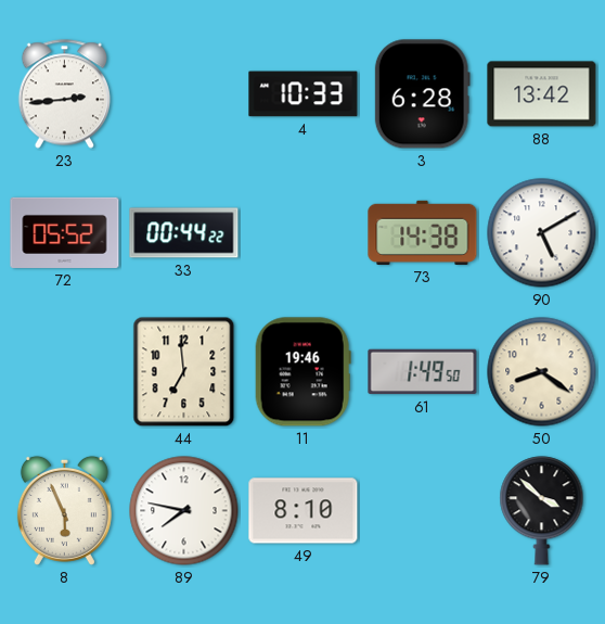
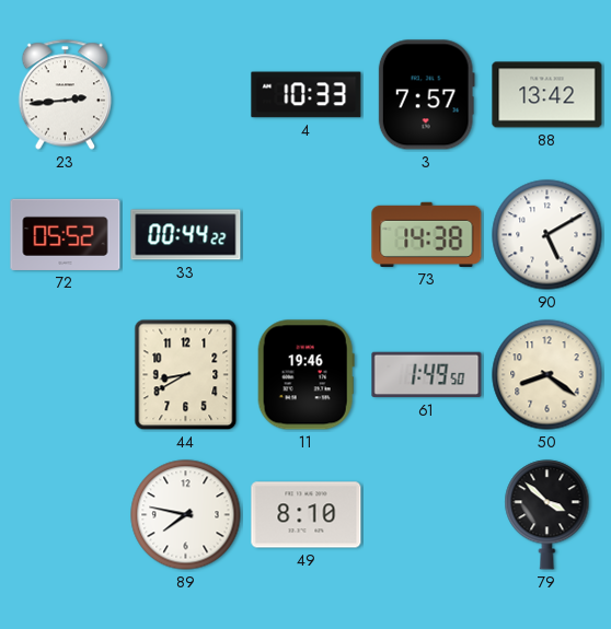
3: 6:28 -> 7:57
44: 6:59 -> 8:40
8: 5:56 -> none
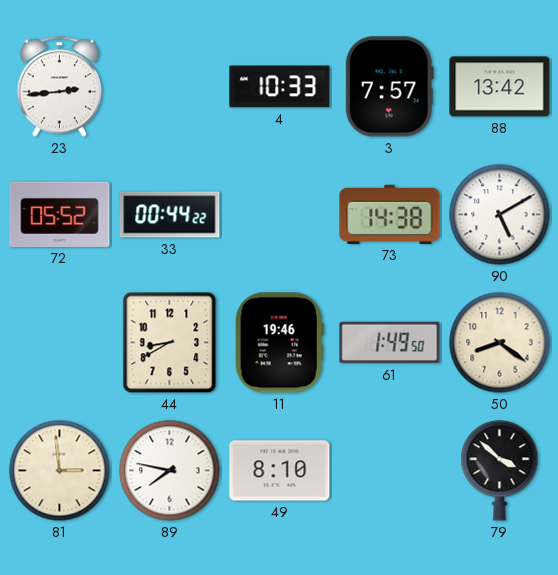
81: none -> 2:59
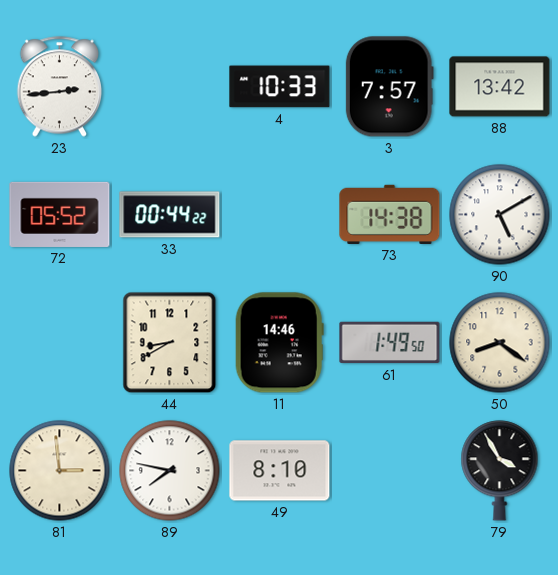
11: 19:46 -> 14:46
79: 3:52 -> 3:55
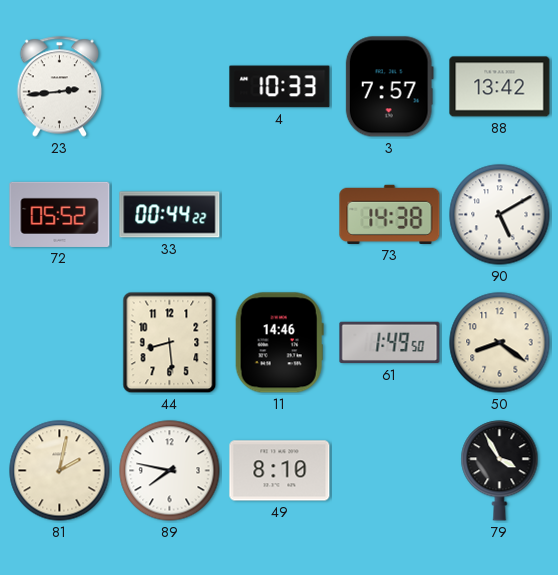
44: 8:40 -> 8:29
81: 2:59 -> 2:02
